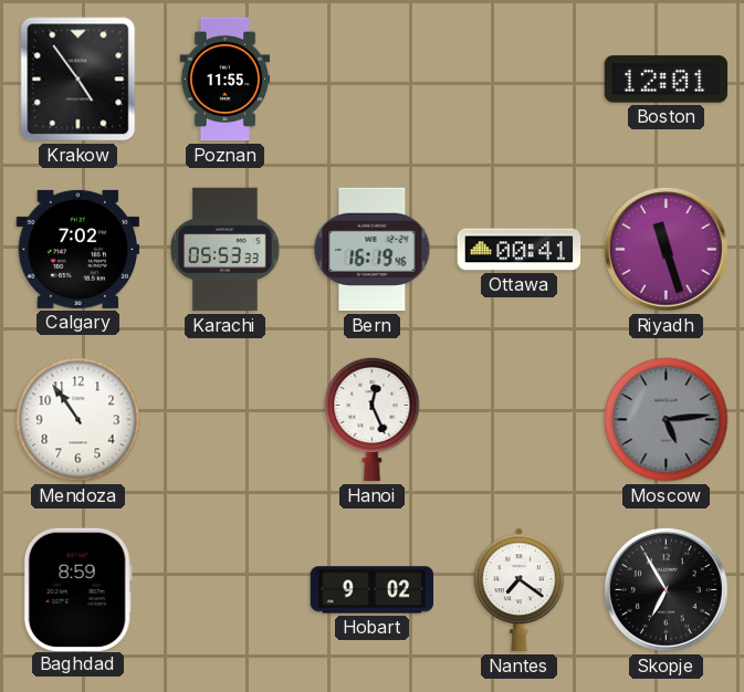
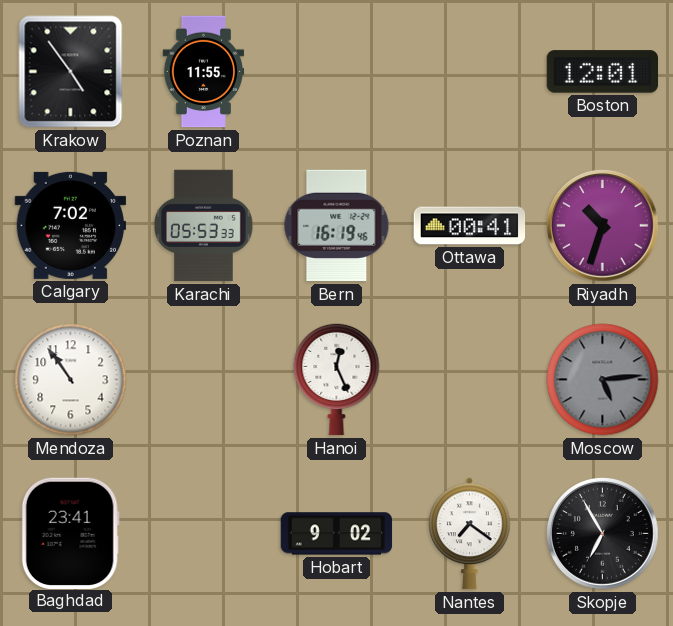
Riyadh: 11:27 -> 10:33
Baghdad: 8:59 -> 23:41
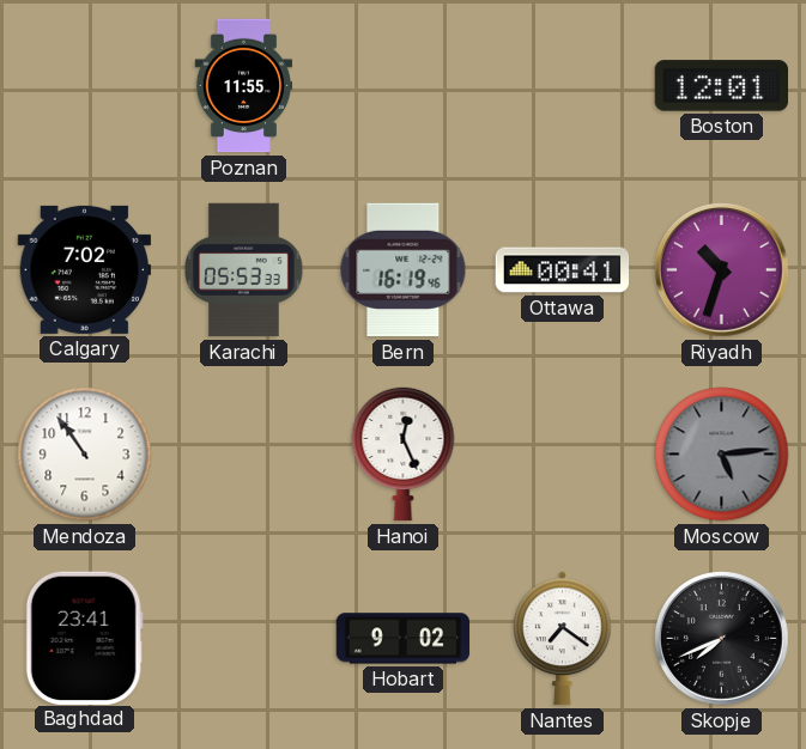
Krakow: 4:54 -> none
Skopje: 6:55 -> 7:41
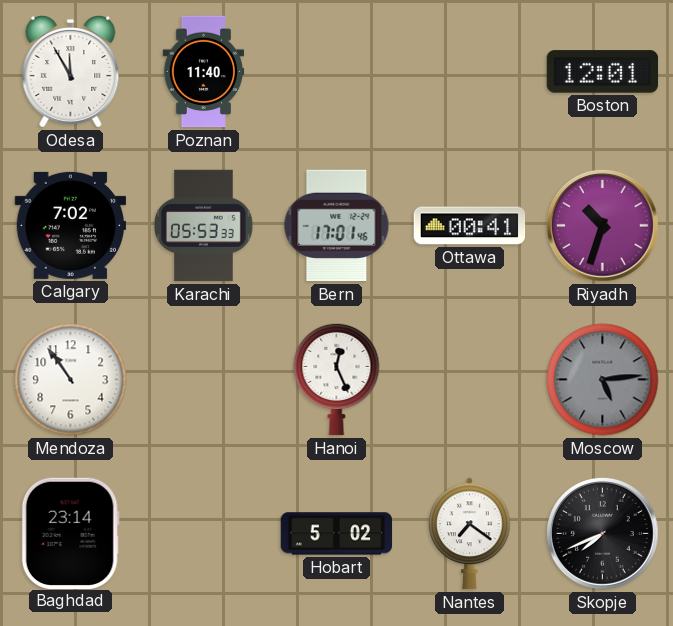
Odesa: none -> 11:55
Poznan: 11:55 -> 11:40
Bern: 16:19 -> 17:01
Baghdad: 23:41 -> 23:14
Hobart: 9:02 -> 5:02
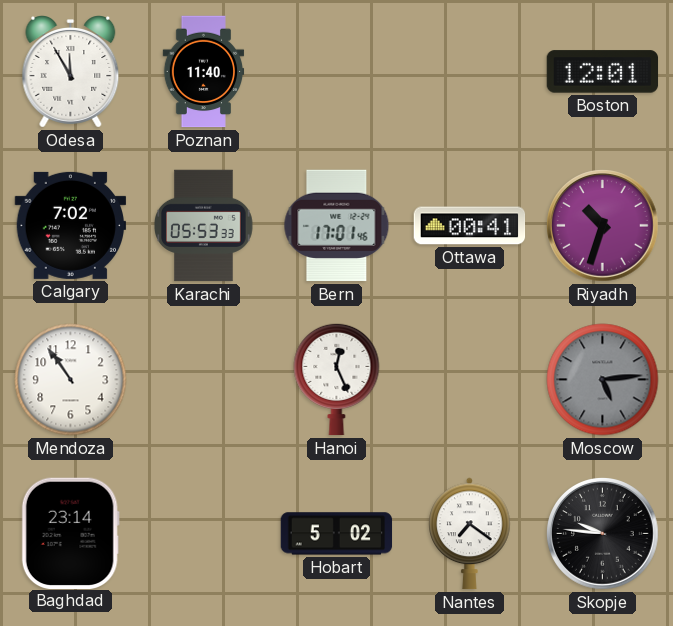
Skopje: 7:41 -> 9:46
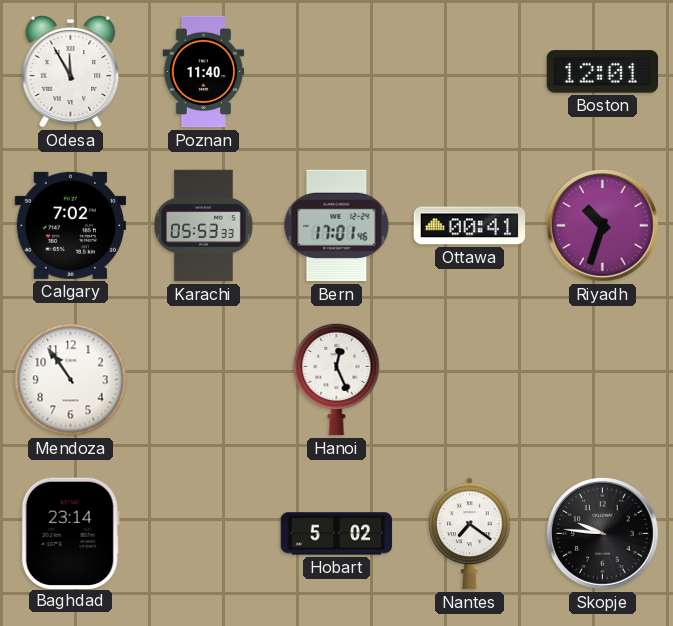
Moscow: 5:14 -> none
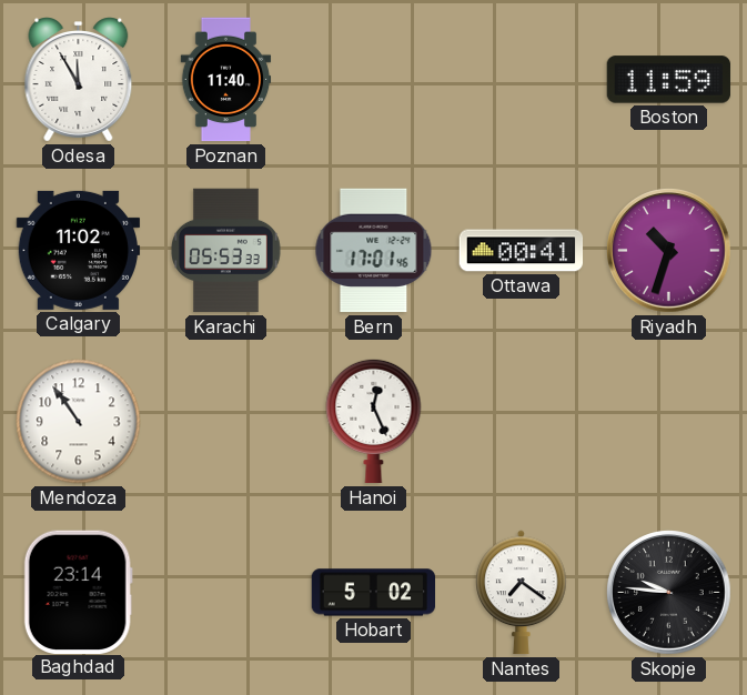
Boston: 12:01 -> 11:59
Calgary: 7:02 -> 11:02
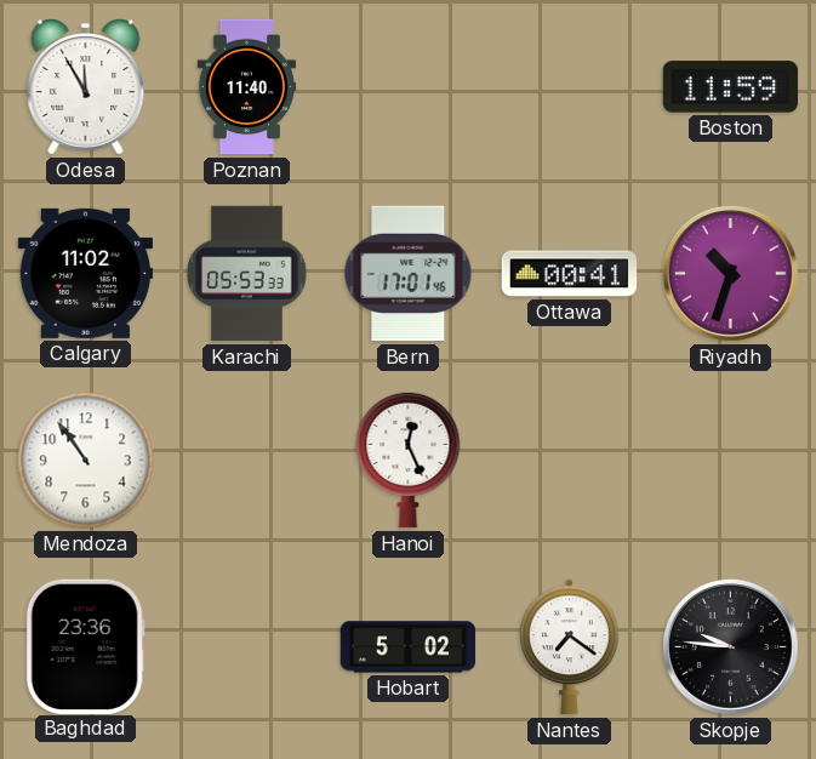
Baghdad: 23:14 -> 23:36
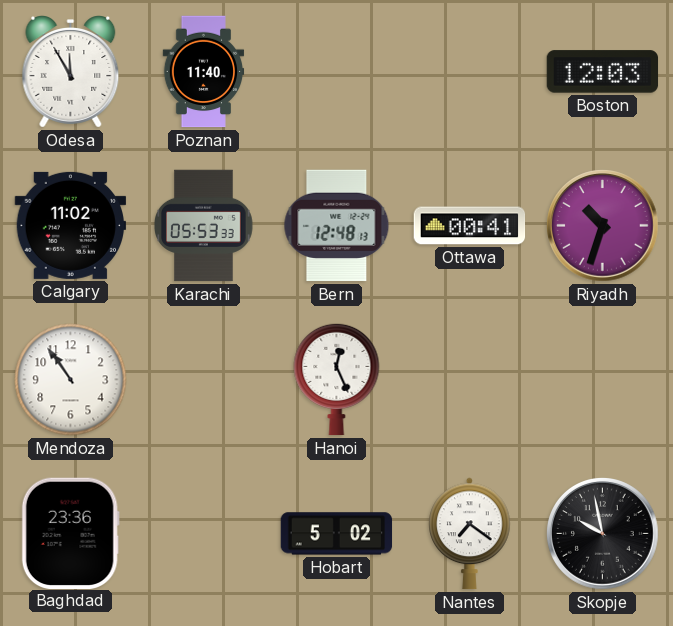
Boston: 11:59 -> 12:03
Bern: 17:01 -> 12:48
Skopje: 9:46 -> 9:58
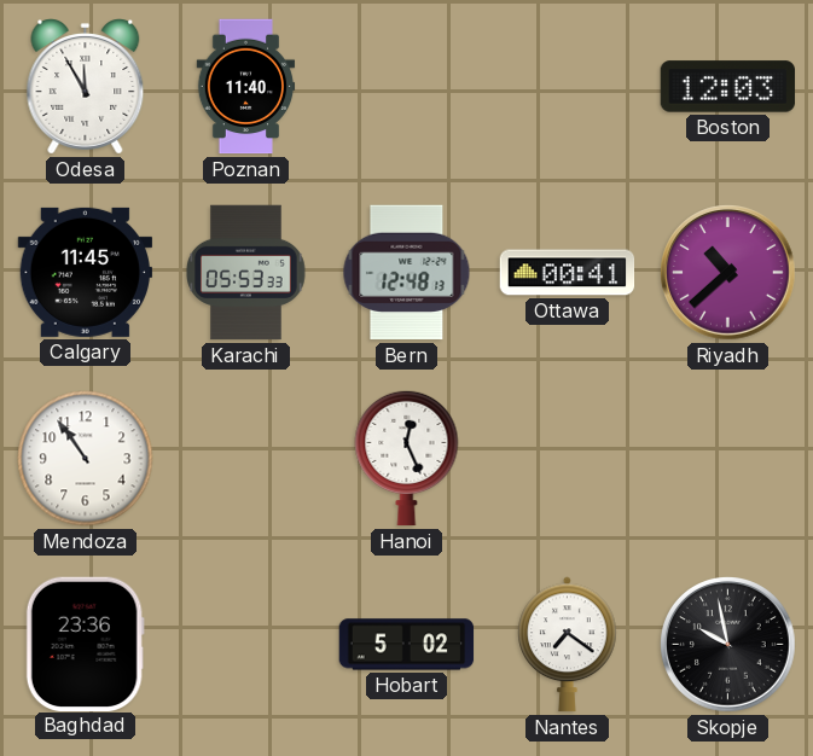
Calgary: 11:02 -> 11:45
Riyadh: 10:33 -> 10:38
